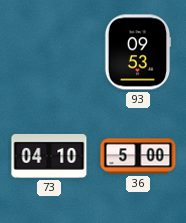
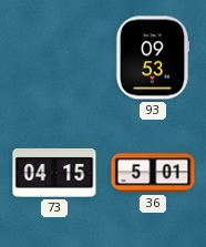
73: 04:10 -> 04:15
36: 5:00 -> 5:01
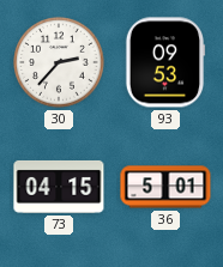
30: none -> 2:37
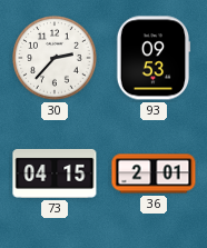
36: 5:01 -> 2:01
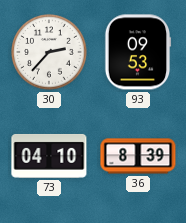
73: 04:15 -> 04:10
36: 2:01 -> 8:39
